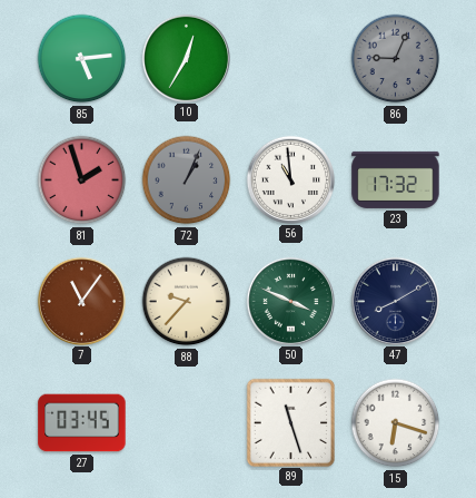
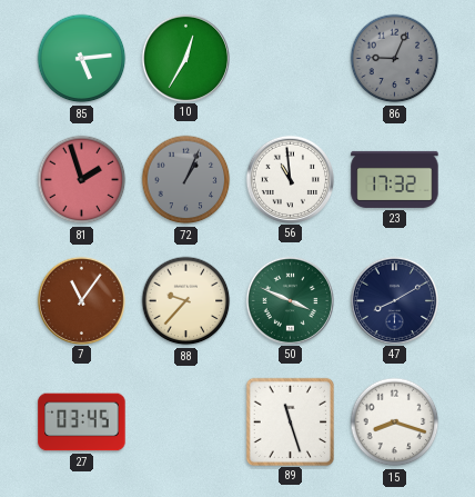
15: 6:18 -> 8:18
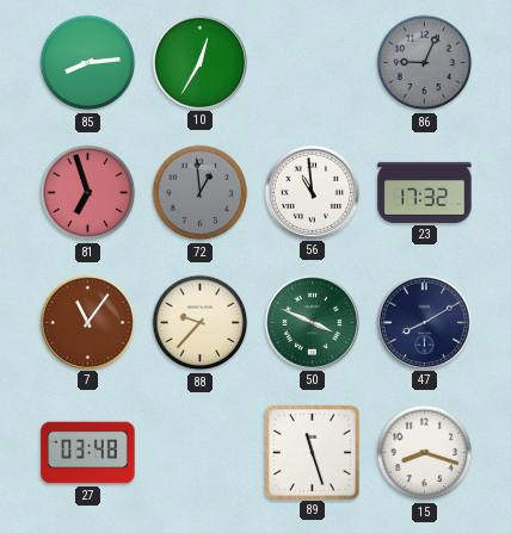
85: 5:14 -> 8:14
81: 1:57 -> 6:57
72: 1:04 -> 12:59
27: 03:45 -> 03:48
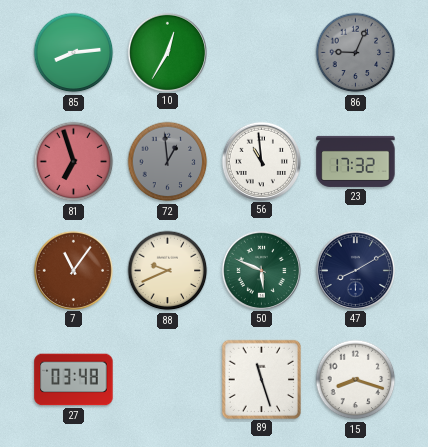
88: 9:37 -> 9:41
50: 3:49 -> 5:49
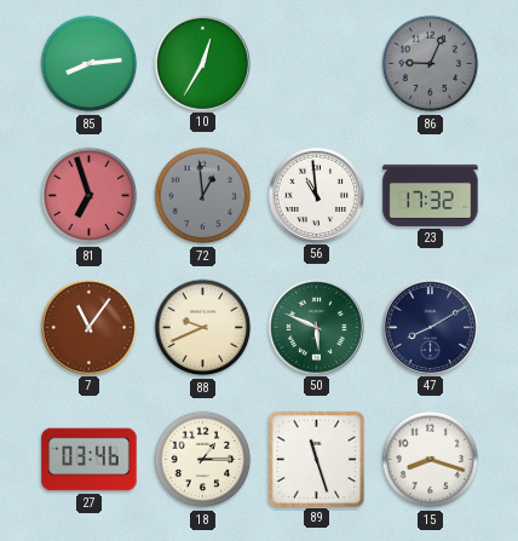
27: 03:48 -> 03:46
18: none -> 1:15
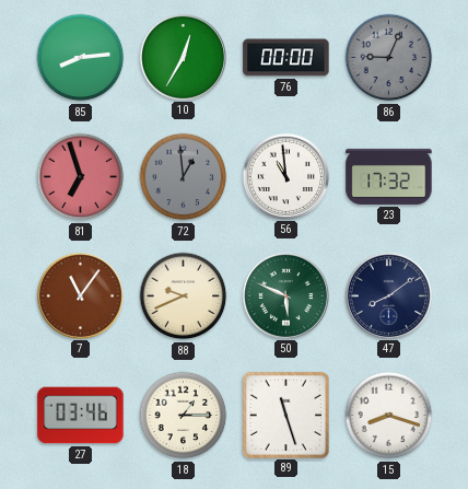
76: none -> 00:00
47: 8:10 -> 8:09
